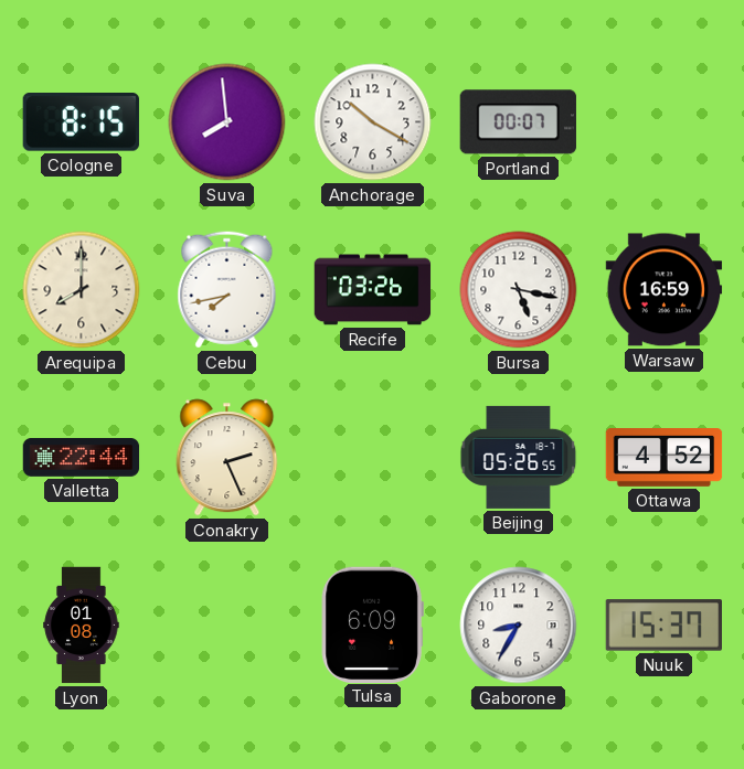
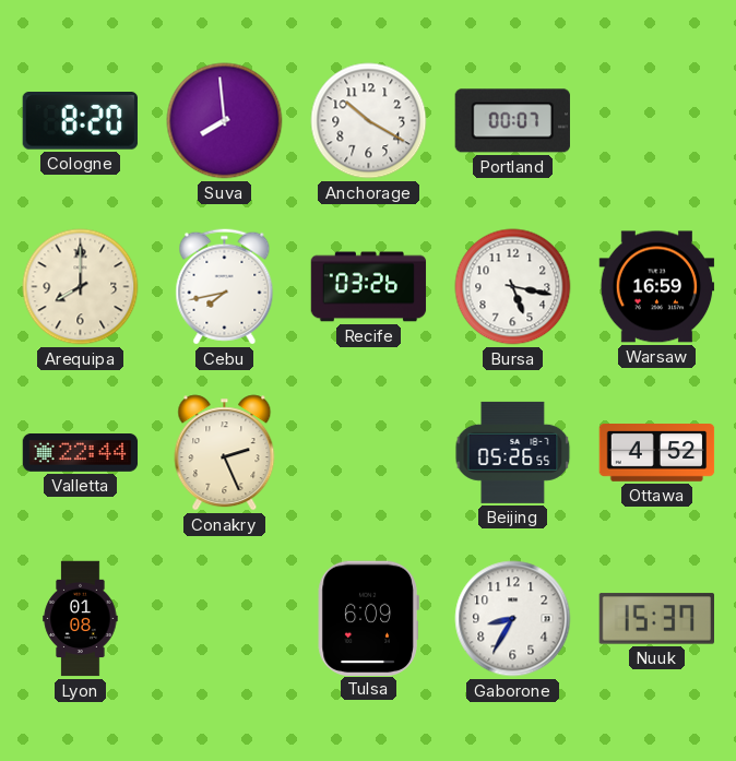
Cologne: 8:15 -> 8:20
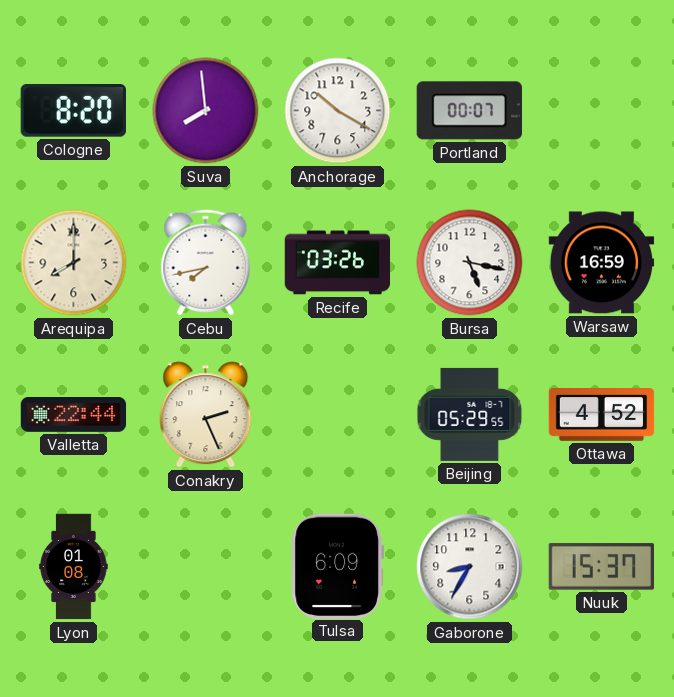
Beijing: 05:26 -> 05:29
